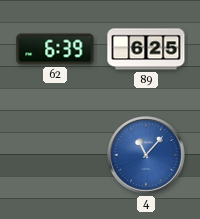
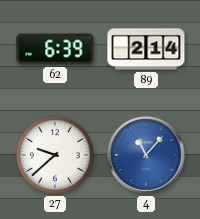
89: 6:25 -> 2:14
27: none -> 9:38
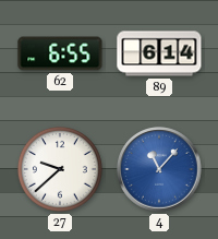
62: 6:39 -> 6:55
89: 2:14 -> 6:14
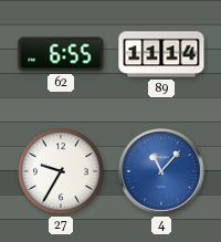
89: 6:14 -> 11:14
27: 9:38 -> 9:35
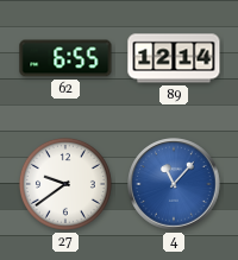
89: 11:14 -> 12:14
27: 9:35 -> 9:39
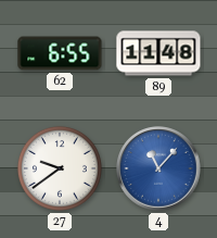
89: 12:14 -> 11:48
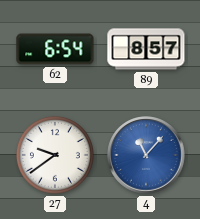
62: 6:55 -> 6:54
89: 11:48 -> 8:57
